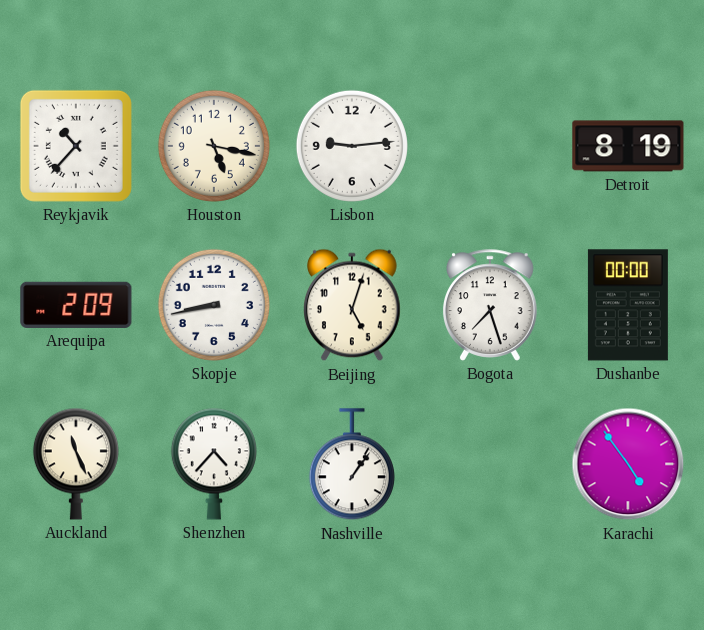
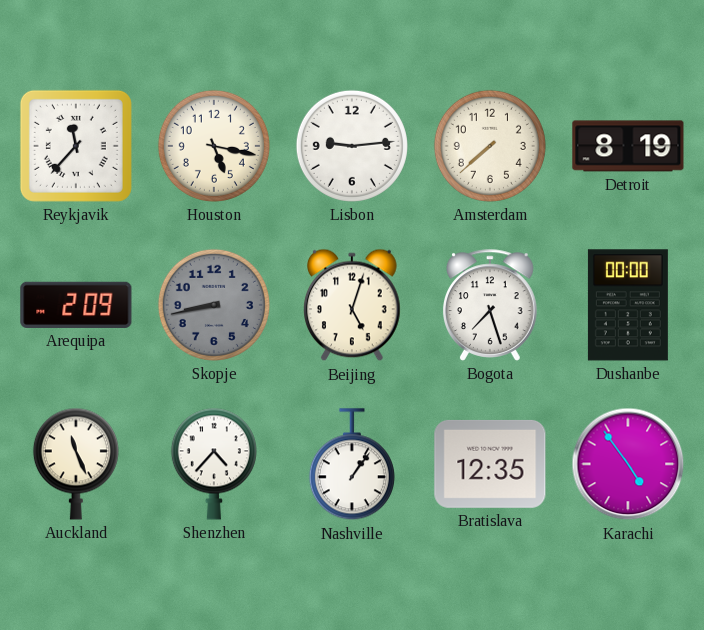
Reykjavik: 10:37 -> 11:37
Amsterdam: none -> 7:38
Skopje dial: white -> grey
Bratislava: none -> 12:35
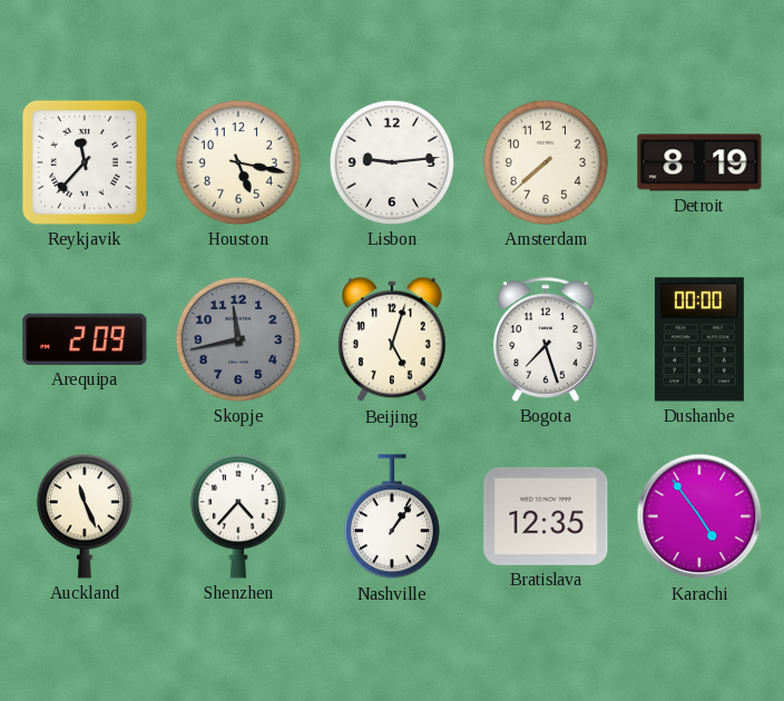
Skopje: 8:43 -> 11:43
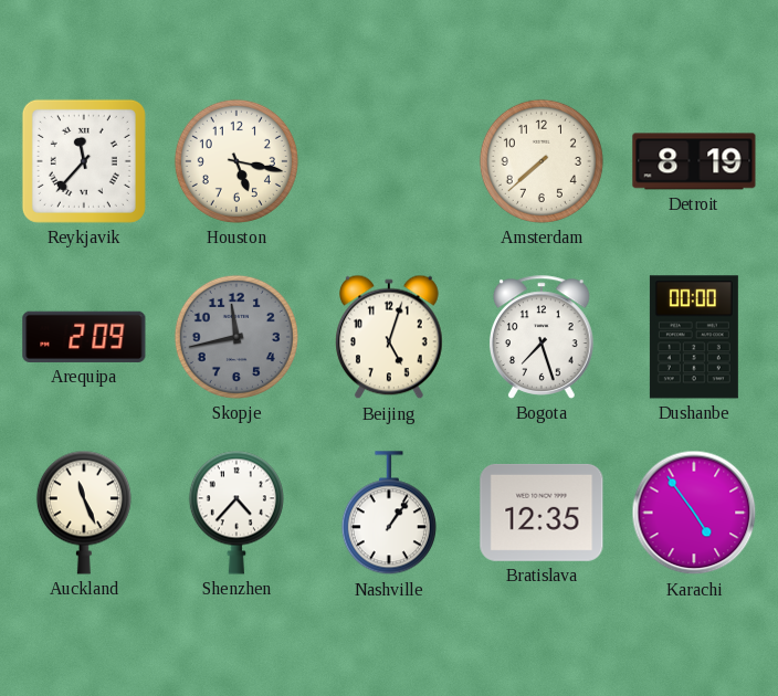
Lisbon: 9:14 -> none
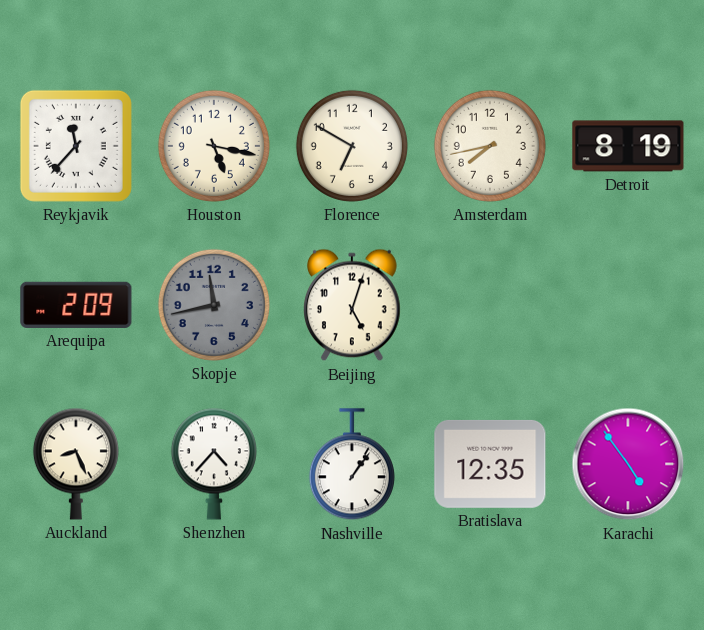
Florence: none -> 6:50
Amsterdam: 7:38 -> 7:43
Bogota: 7:27 -> none
Dushanbe: 00:00 -> none
Auckland: 11:26 -> 8:26
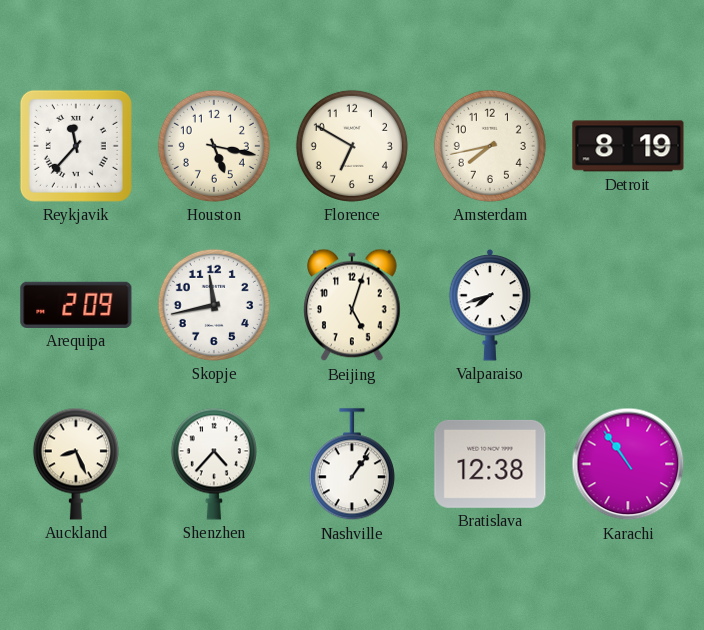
Skopje dial: grey -> white
Valparaiso: none -> 7:42
Bratislava: 12:35 -> 12:38
Karachi: 4:54 -> 10:54
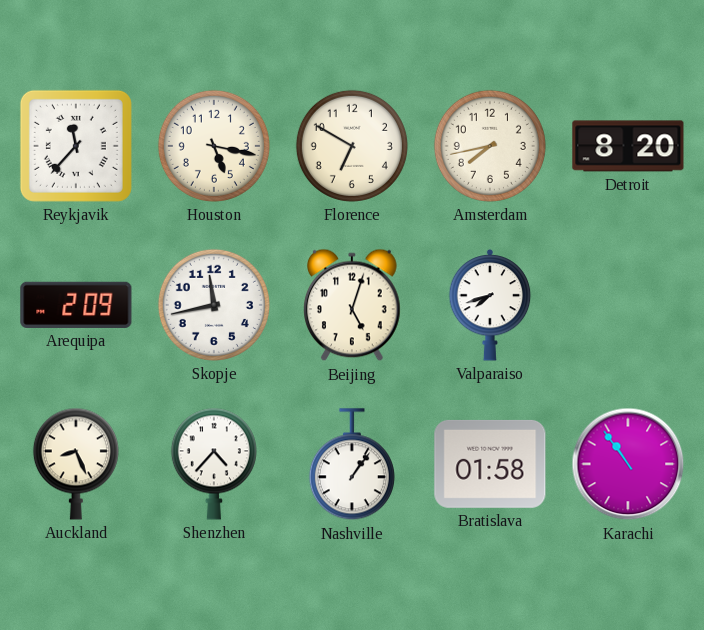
Detroit: 8:19 -> 8:20
Bratislava: 12:38 -> 01:58
